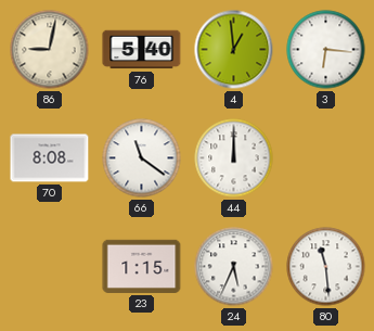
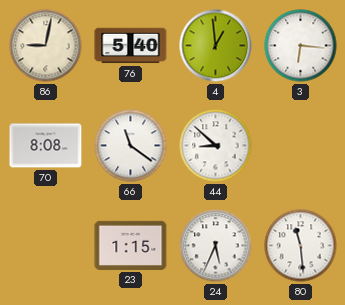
44: 12:00 -> 8:52
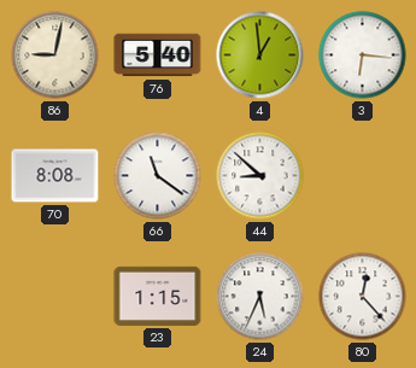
80: 11:29 -> 12:23
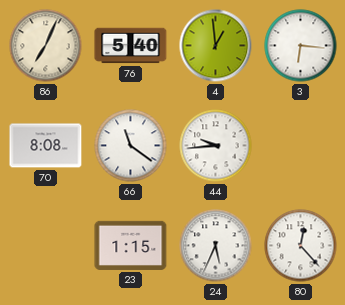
86: 9:02 -> 7:04
44: 8:52 -> 9:44
